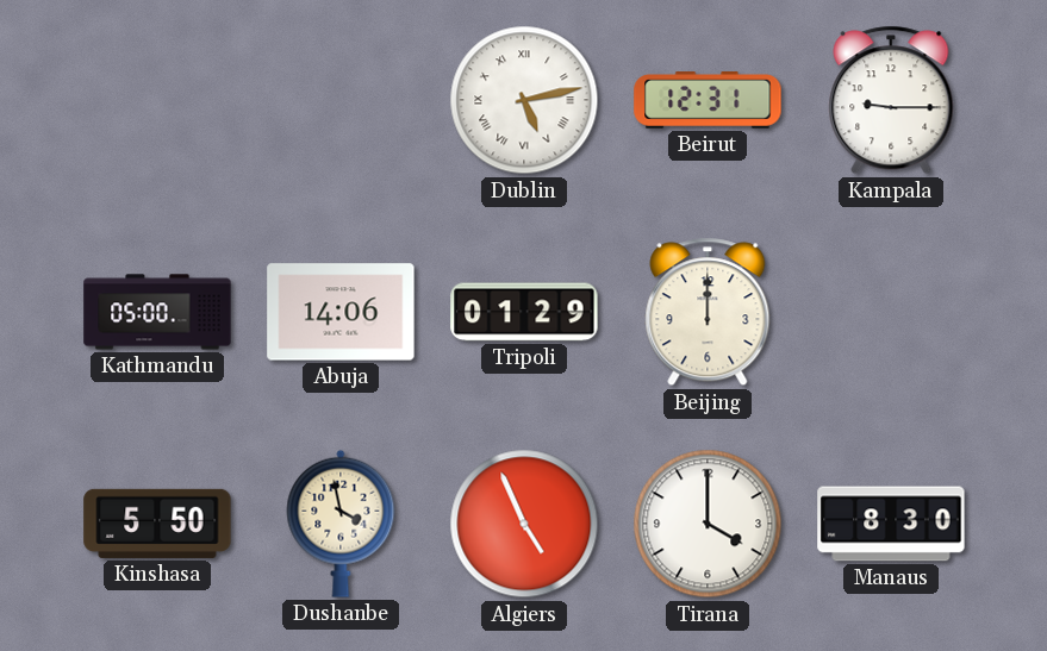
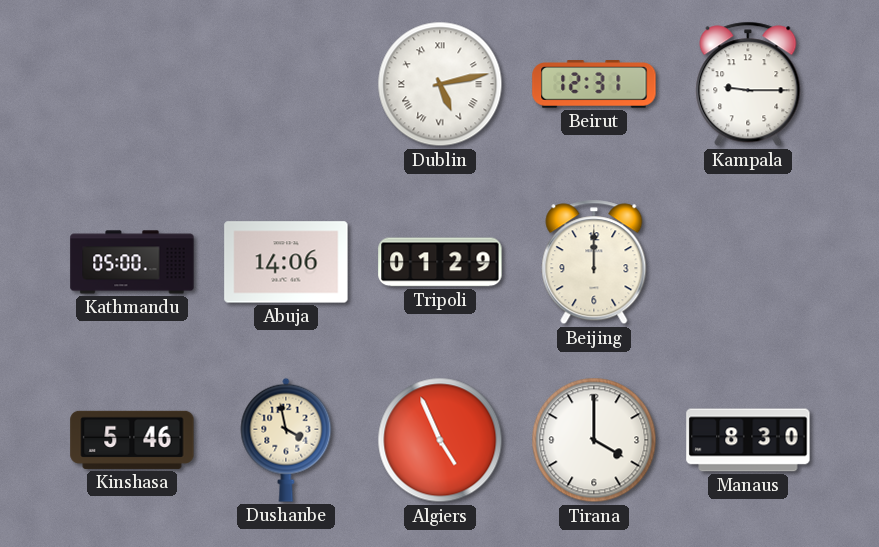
Kinshasa: 5:50 -> 5:46
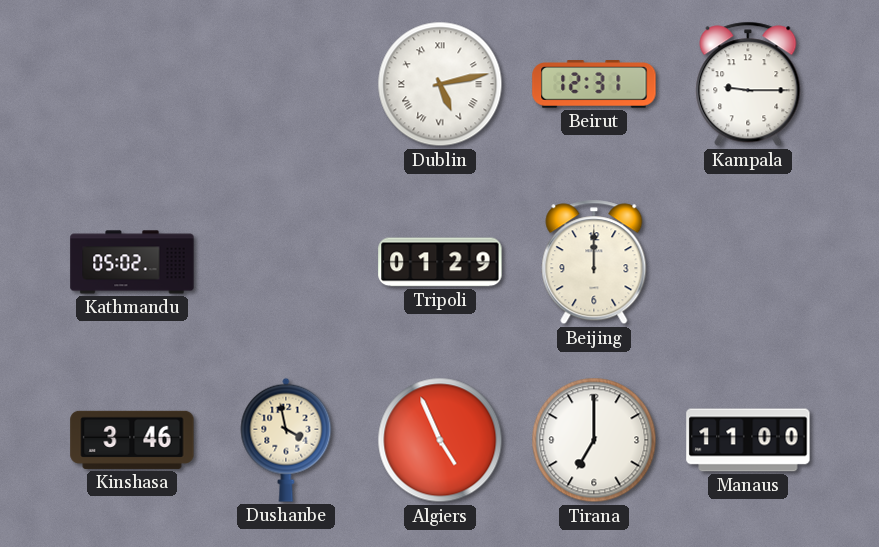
Kathmandu: 05:00 -> 05:02
Abuja: 14:06 -> none
Kinshasa: 5:46 -> 3:46
Tirana: 4:00 -> 7:00
Manaus: 8:30 -> 11:00
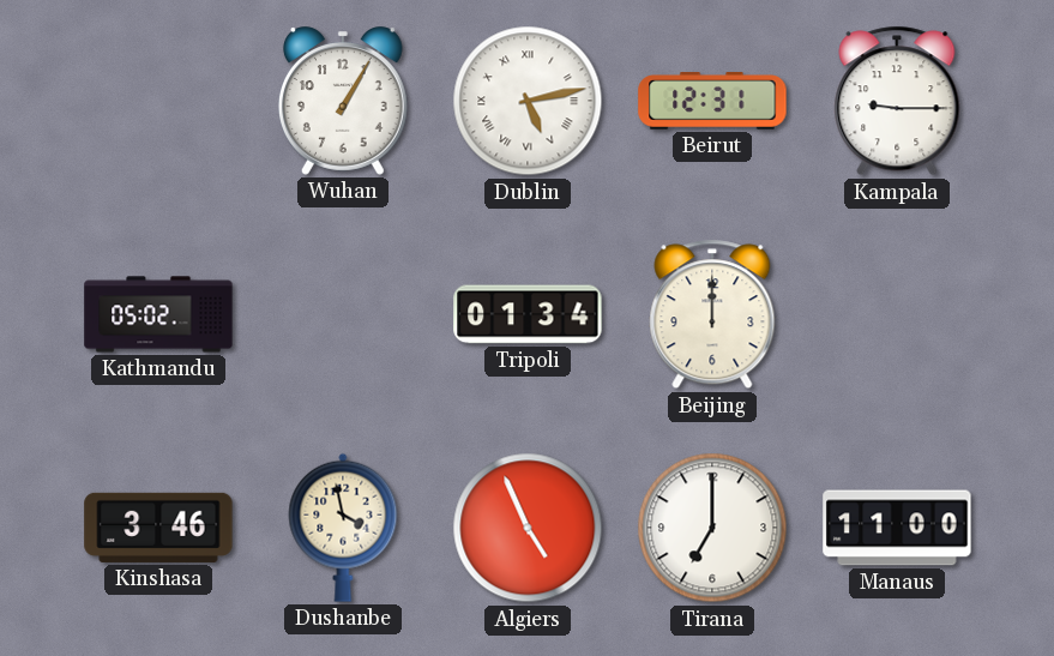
Wuhan: none -> 1:05
Tripoli: 01:29 -> 01:34
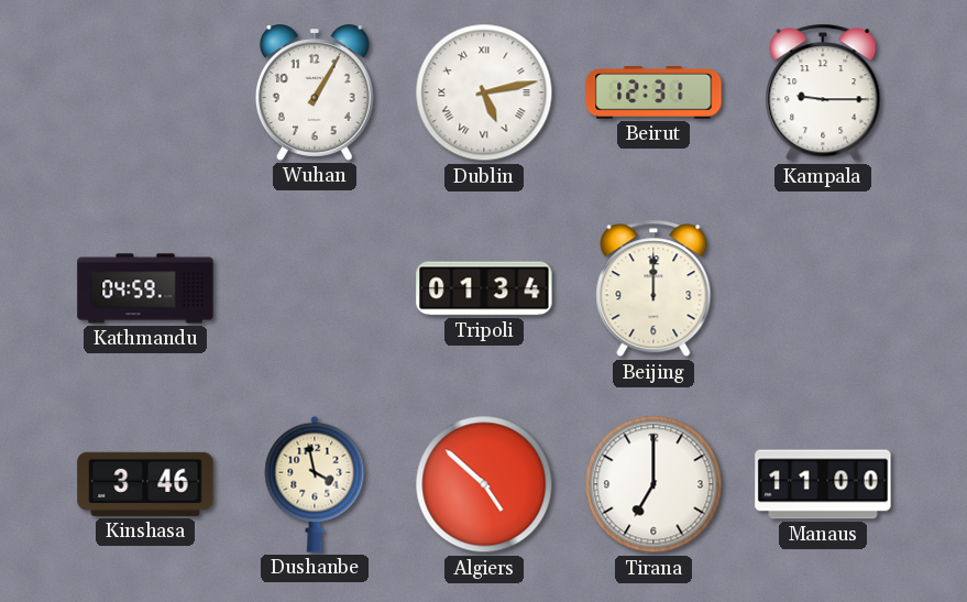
Kathmandu: 05:02 -> 04:59
Algiers: 4:56 -> 4:52
